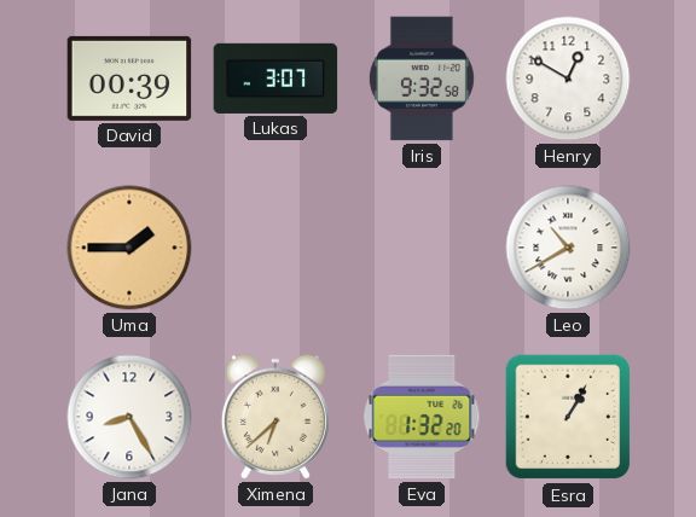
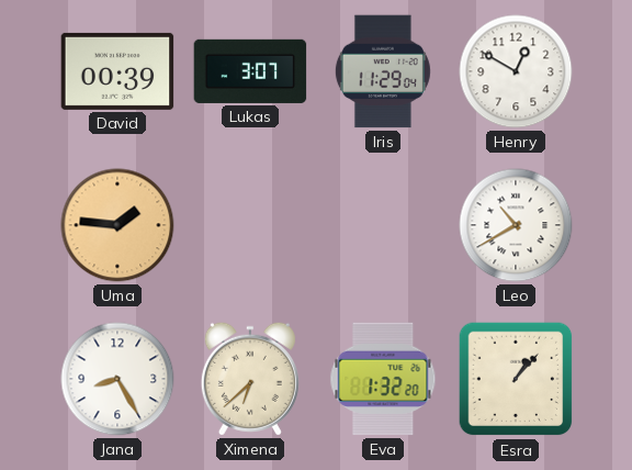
Iris: 9:32 -> 11:29
Uma: 1:45 -> 1:46
Esra: 1:05 -> 1:07
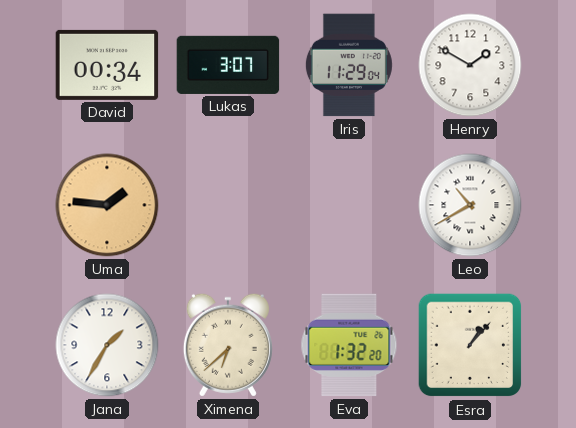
David: 00:39 -> 00:34
Henry: 12:50 -> 1:50
Jana: 8:25 -> 1:35
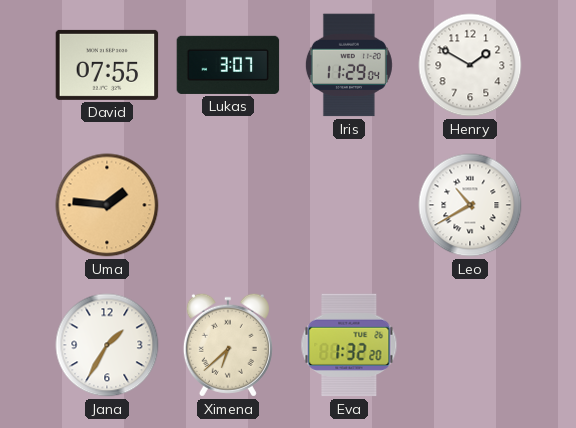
David: 00:34 -> 07:55
Esra: 1:07 -> none
